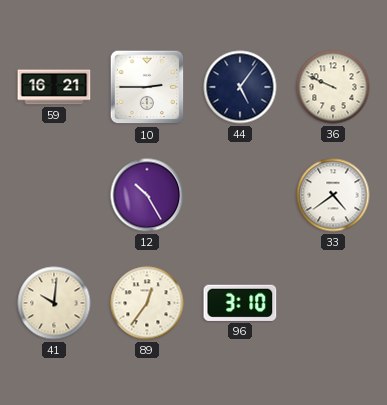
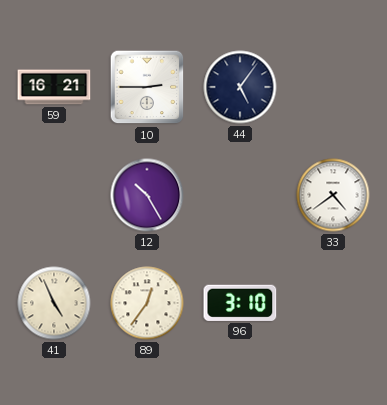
36: 9:49 -> none
41: 10:01 -> 4:56
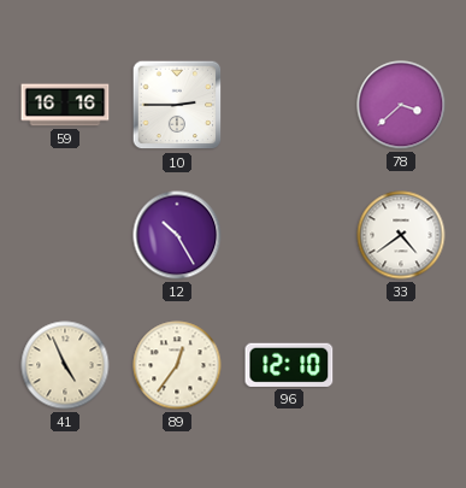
59: 16:21 -> 16:16
44: 5:06 -> none
78: none -> 3:38
96: 3:10 -> 12:10
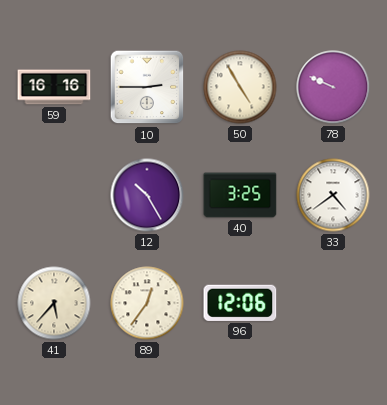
50: none -> 4:55
78: 3:38 -> 9:49
40: none -> 3:25
41: 4:56 -> 5:37
96: 12:10 -> 12:06
